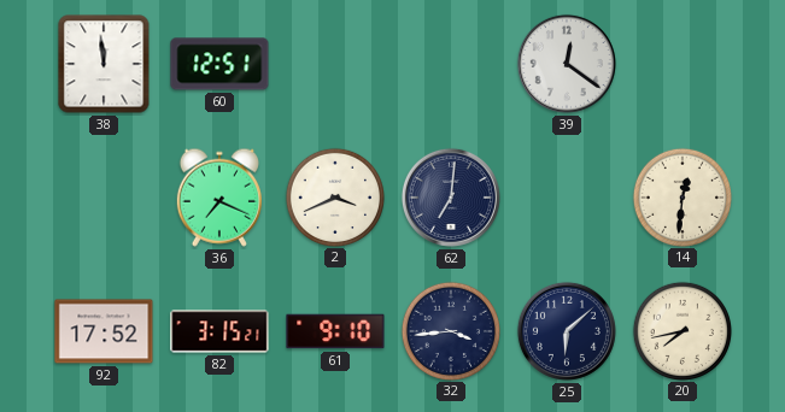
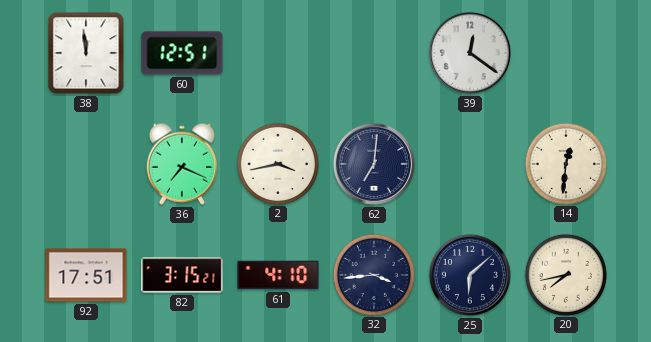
2: 3:41 -> 3:43
92: 17:52 -> 17:51
61: 9:10 -> 4:10
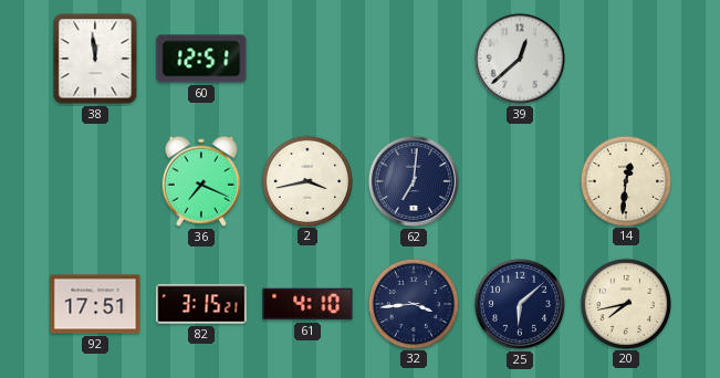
39: 12:21 -> 12:38
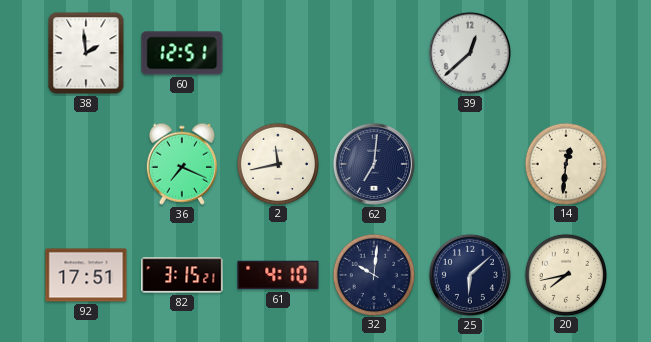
38: 11:59 -> 1:59
2: 3:43 -> 11:43
32: 3:44 -> 10:01
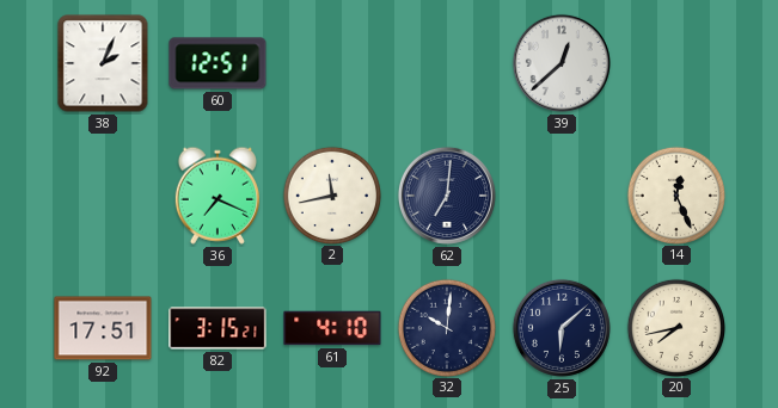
38: 1:59 -> 2:04
14: 12:31 -> 12:26
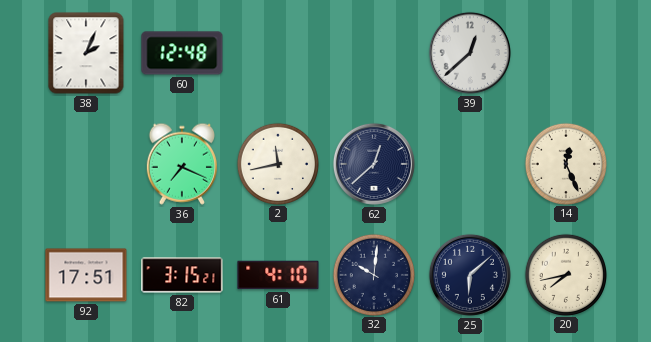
60: 12:51 -> 12:48
62: 7:01 -> 12:38
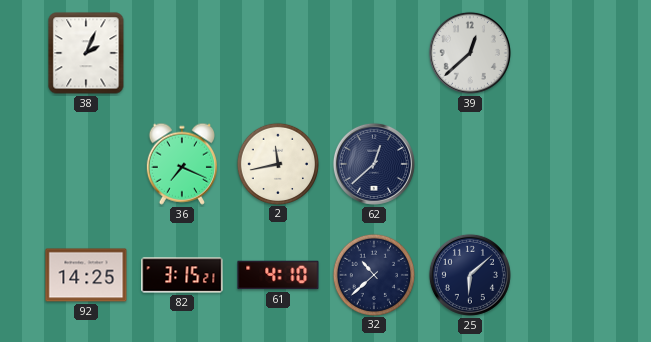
60: 12:48 -> none
14: 12:26 -> none
92: 17:51 -> 14:25
32: 10:01 -> 10:38
20: 7:43 -> none
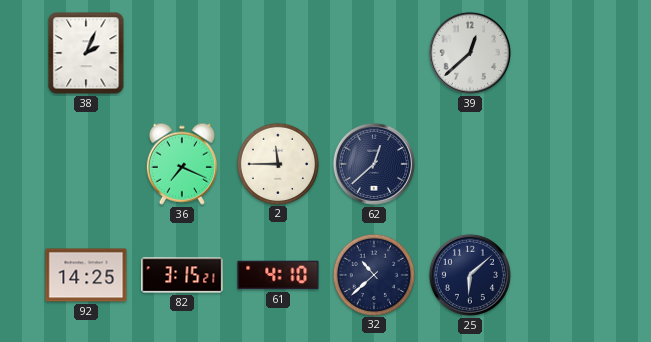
2: 11:43 -> 11:45
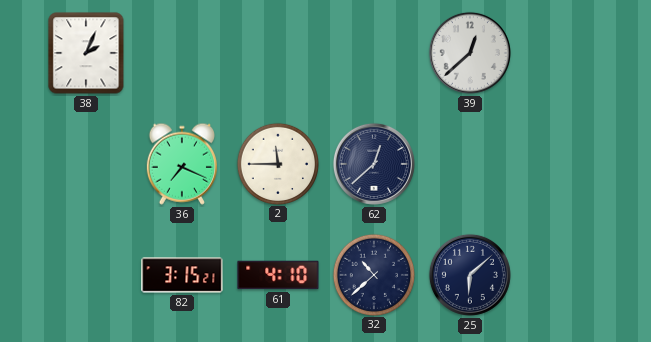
92: 14:25 -> none
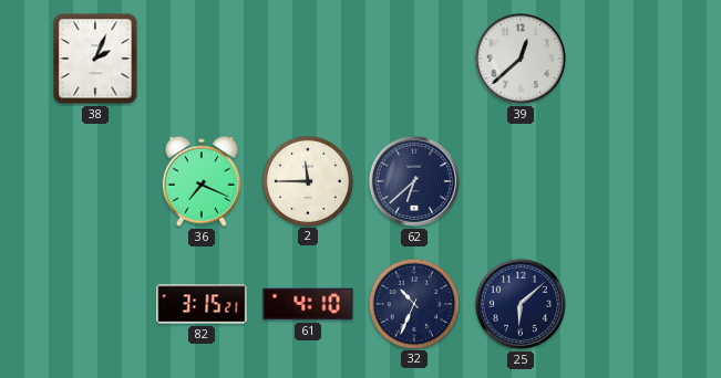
62: 12:38 -> 6:38
32: 10:38 -> 10:34
